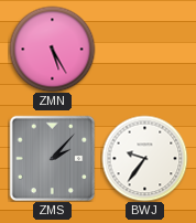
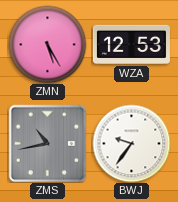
WZA: none -> 12:53
ZMS: 2:07 -> 10:43
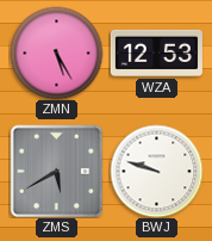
ZMS: 10:43 -> 5:40
BWJ: 9:36 -> 9:48
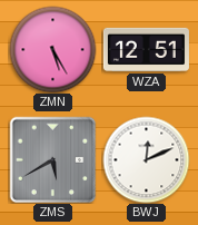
WZA: 12:53 -> 12:51
BWJ: 9:48 -> 12:11
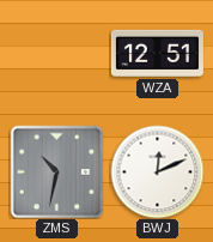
ZMN: 5:25 -> none
ZMS: 5:40 -> 10:32
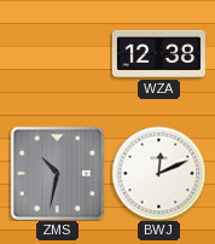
WZA: 12:51 -> 12:38
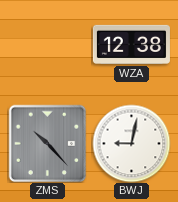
ZMS: 10:32 -> 10:23
BWJ: 12:11 -> 9:02
